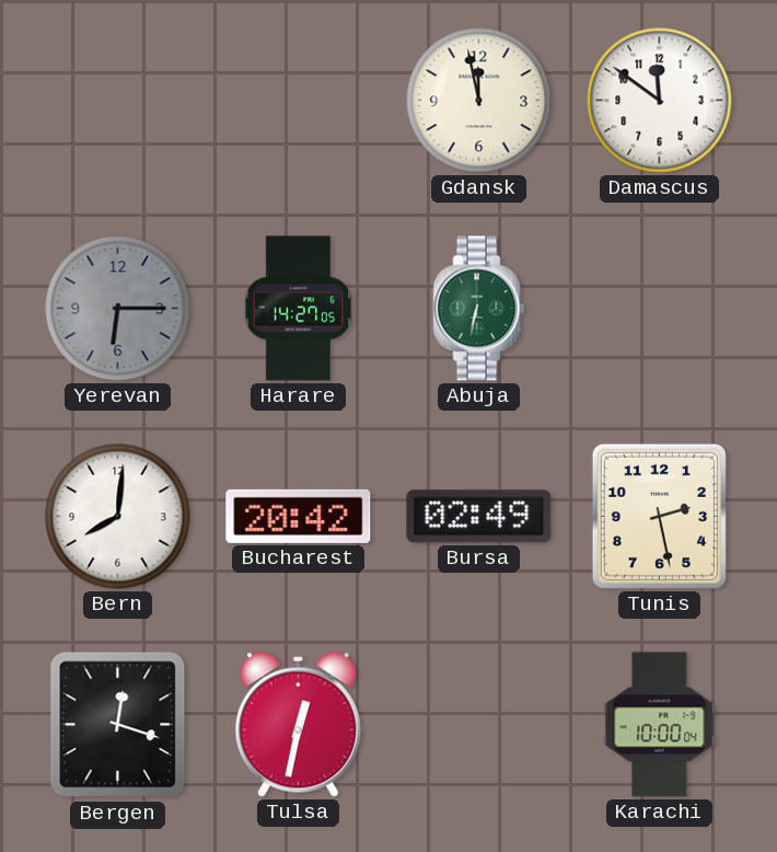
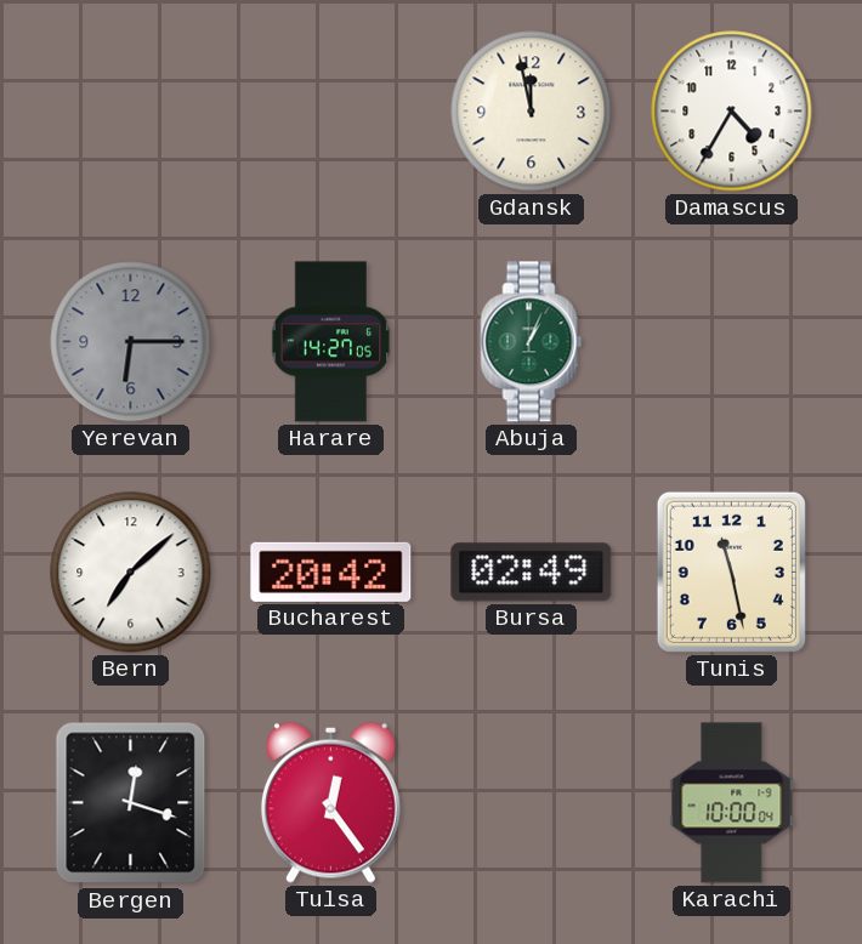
Damascus: 11:51 -> 4:35
Abuja: 6:32 -> 1:04
Bern: 8:01 -> 7:08
Tunis: 2:28 -> 11:28
Tulsa: 12:32 -> 12:24
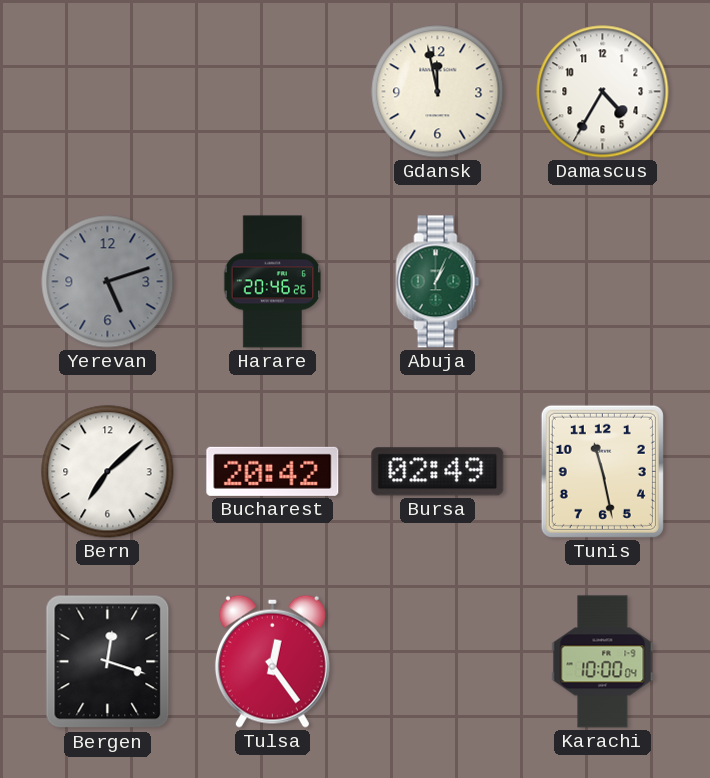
Yerevan: 6:15 -> 5:12
Harare: 14:27 -> 20:46
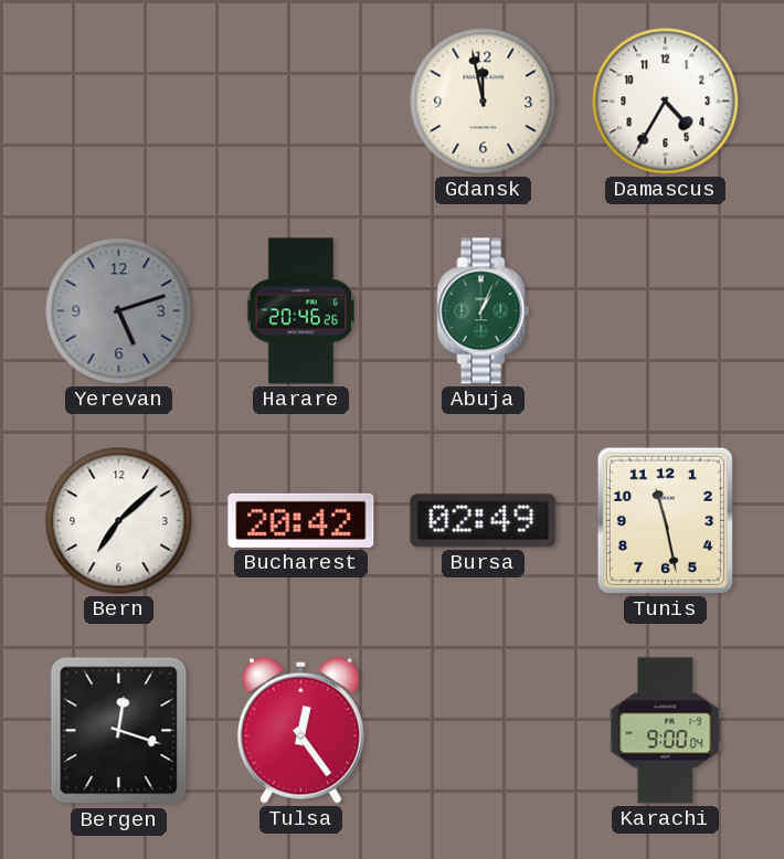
Karachi: 10:00 -> 9:00
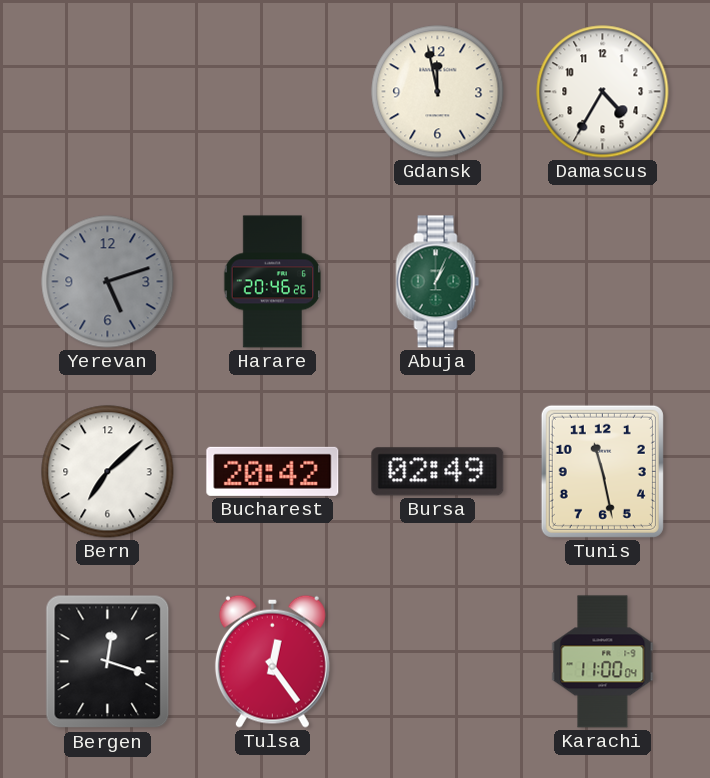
Karachi: 9:00 -> 11:00
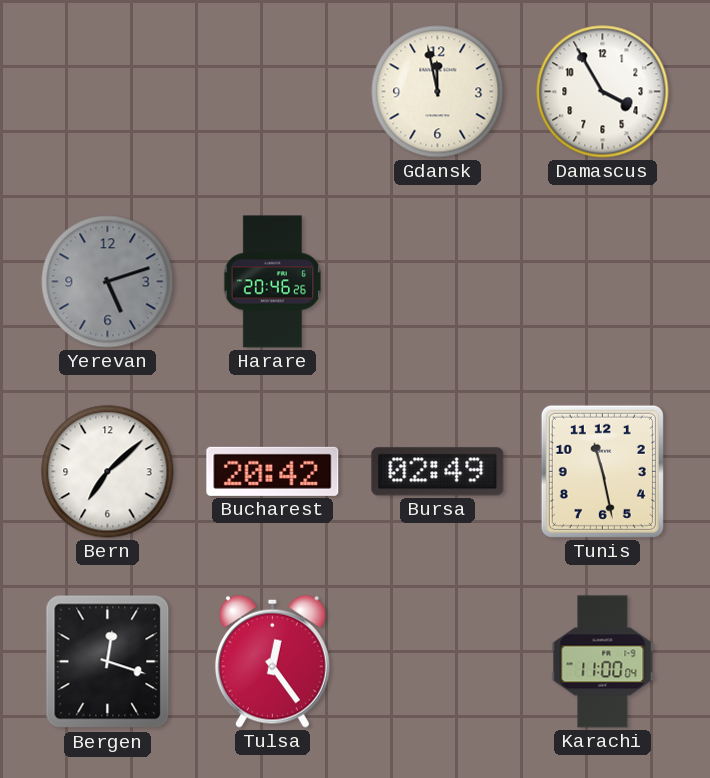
Damascus: 4:35 -> 3:55
Abuja: 1:04 -> none
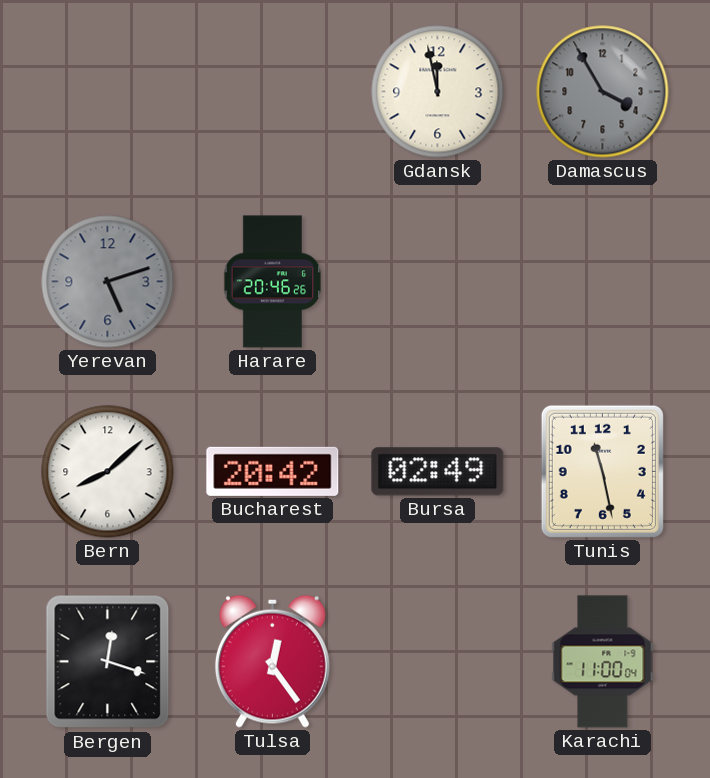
Damascus dial: white -> grey
Bern: 7:08 -> 8:08
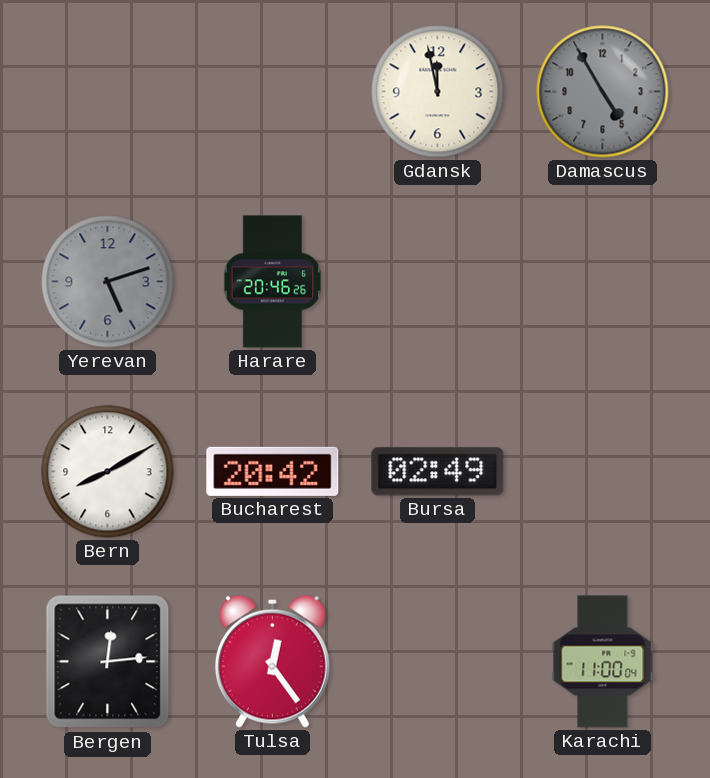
Damascus: 3:55 -> 4:55
Bern: 8:08 -> 8:10
Tunis: 11:28 -> none
Bergen: 12:18 -> 12:14
